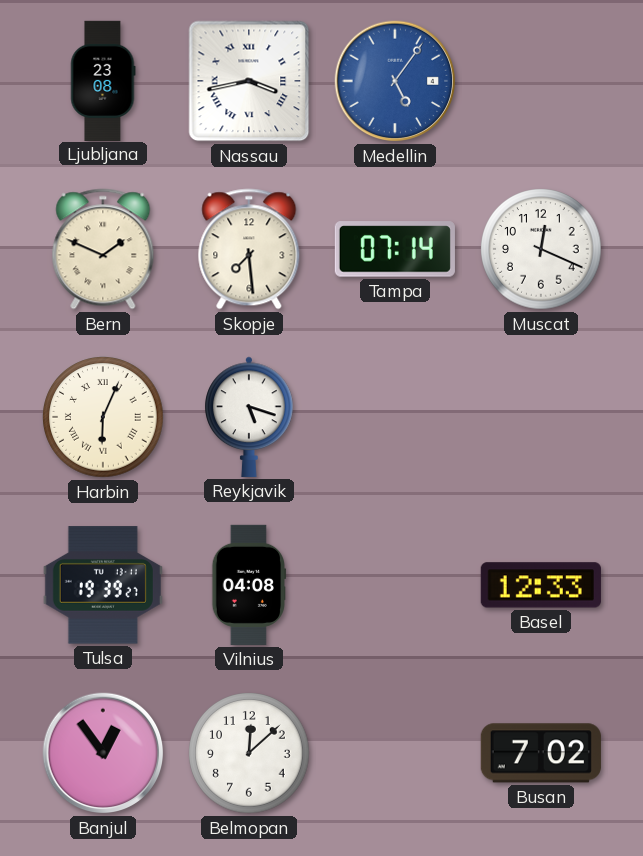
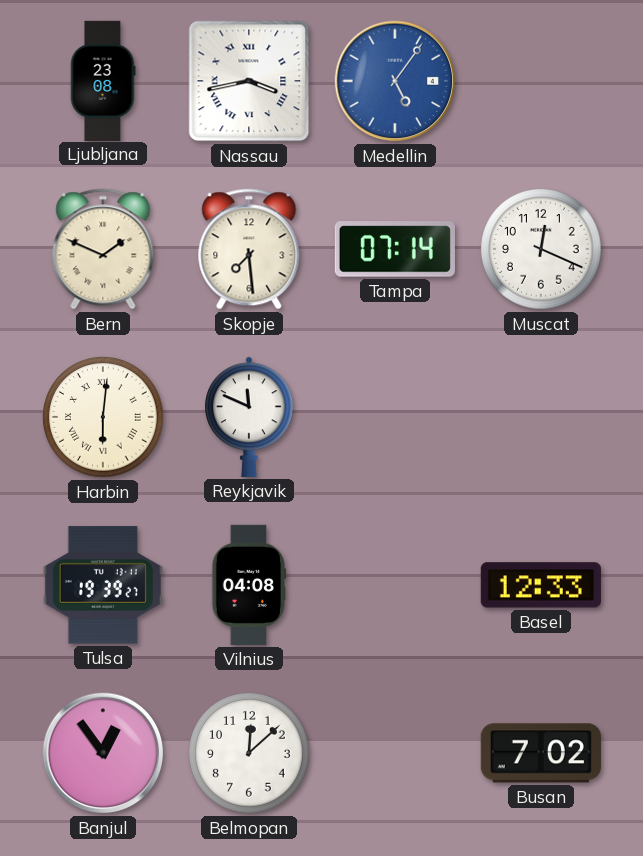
Harbin: 6:04 -> 6:01
Reykjavik: 5:18 -> 11:49
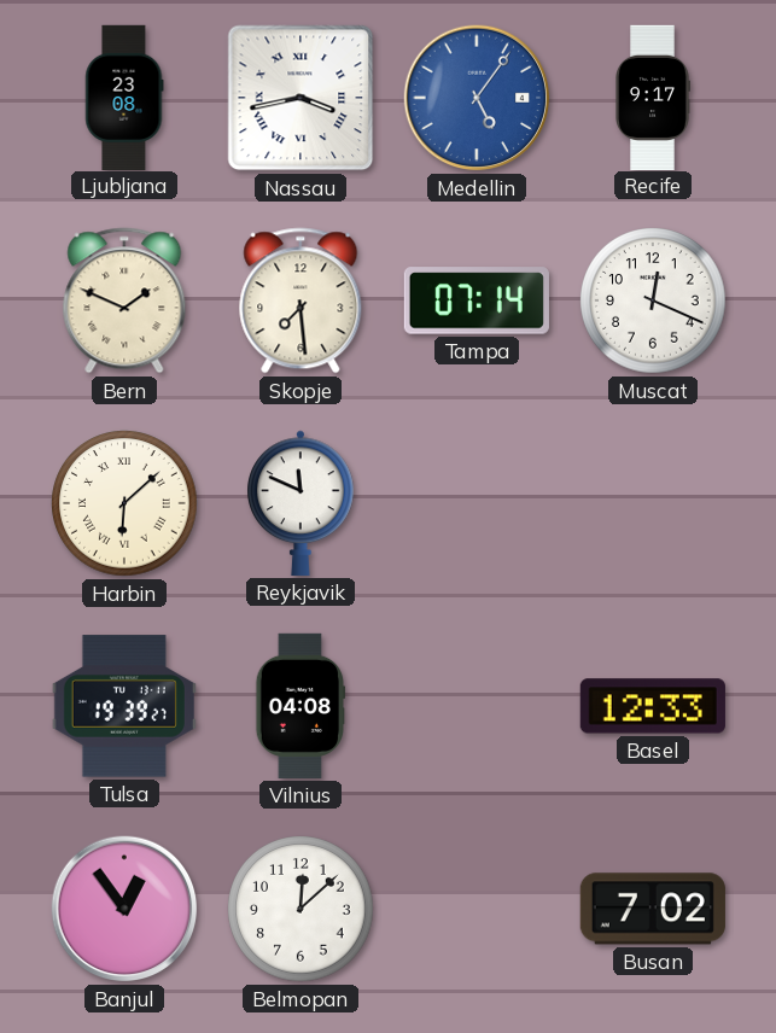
Recife: none -> 9:17
Harbin: 6:01 -> 6:08
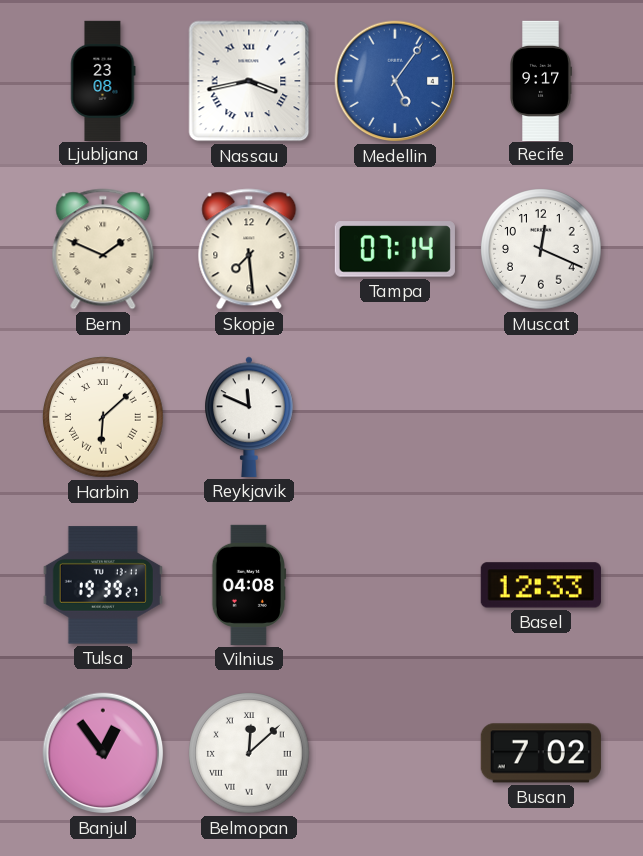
Belmopan numerals: Arabic -> Roman
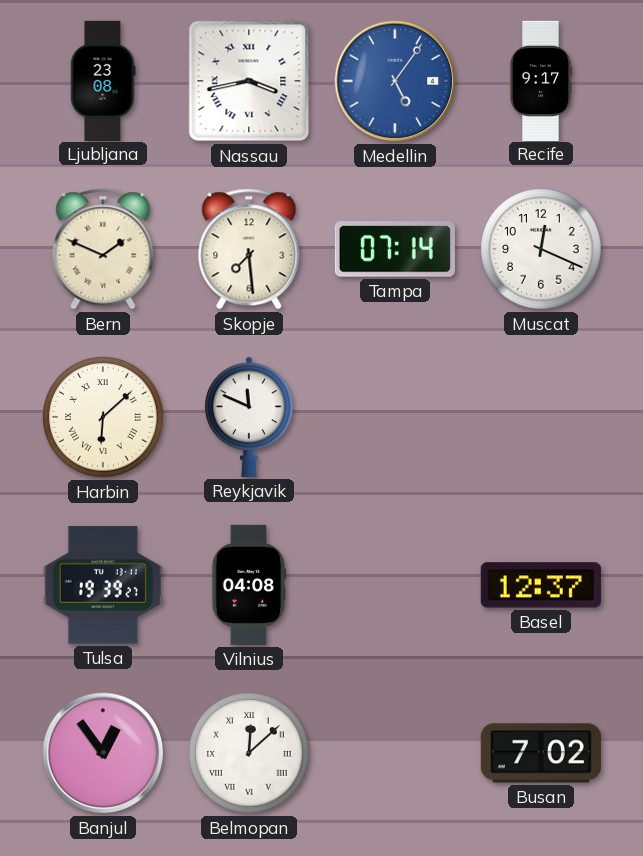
Basel: 12:33 -> 12:37
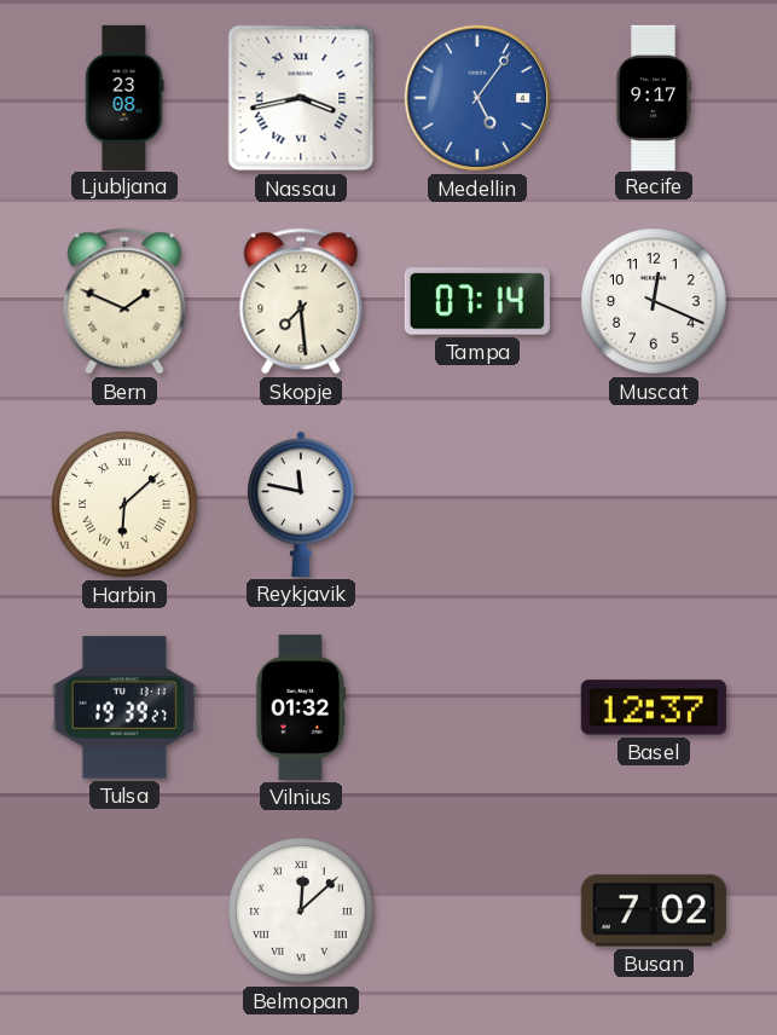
Reykjavik: 11:49 -> 11:47
Vilnius: 04:08 -> 01:32
Banjul: 12:54 -> none
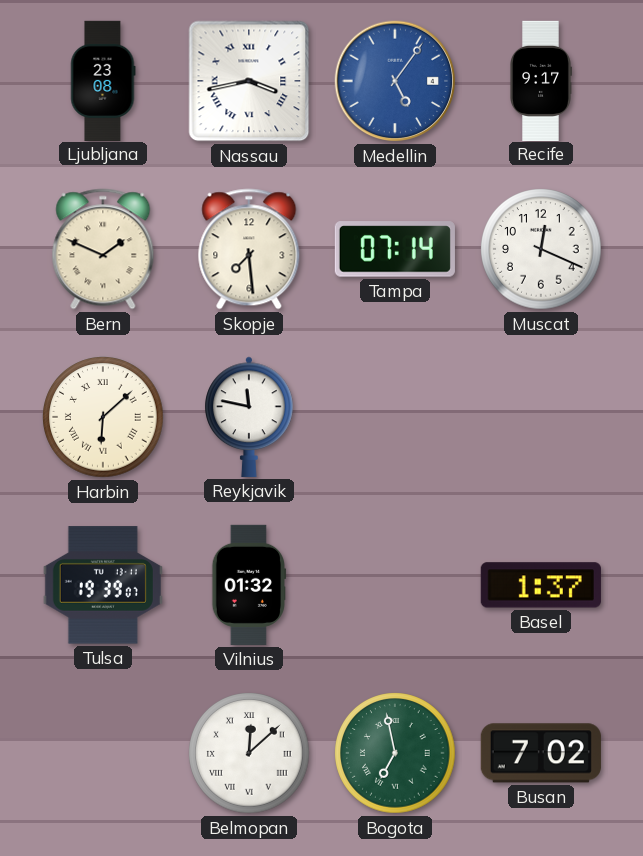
Tulsa: 19:39:27 -> 19:39:07
Basel: 12:37 -> 1:37
Bogota: none -> 6:58
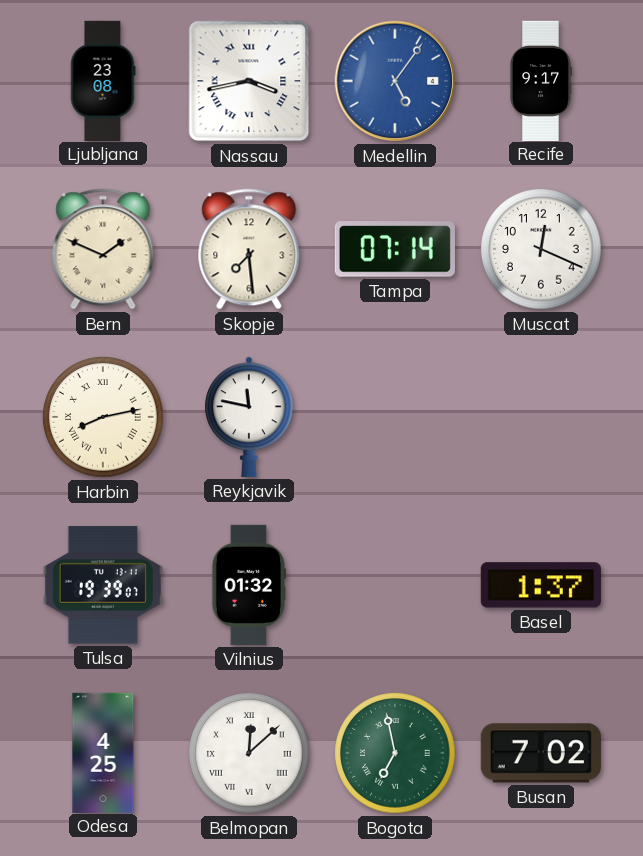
Harbin: 6:08 -> 8:13
Odesa: none -> 4:25
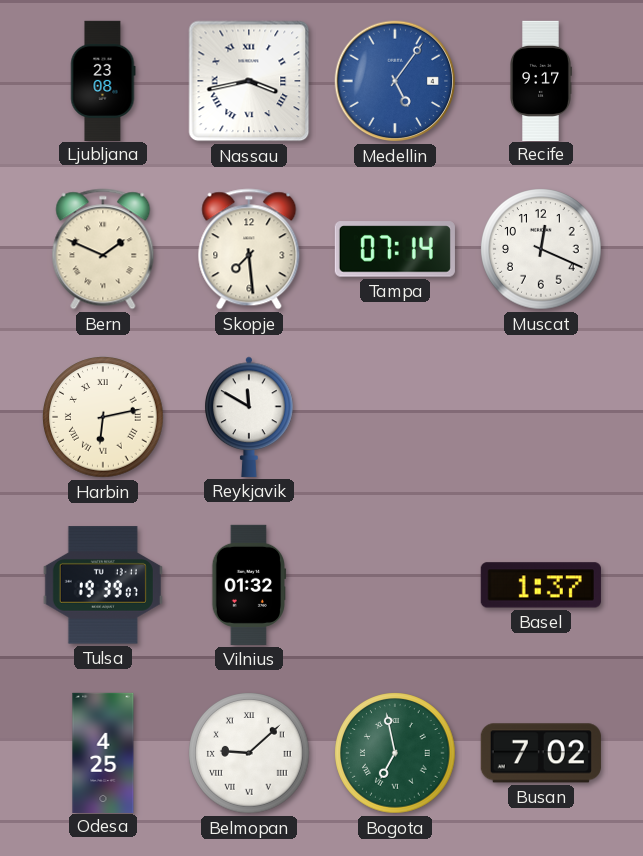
Harbin: 8:13 -> 6:13
Reykjavik: 11:47 -> 11:50
Belmopan: 12:08 -> 9:08
